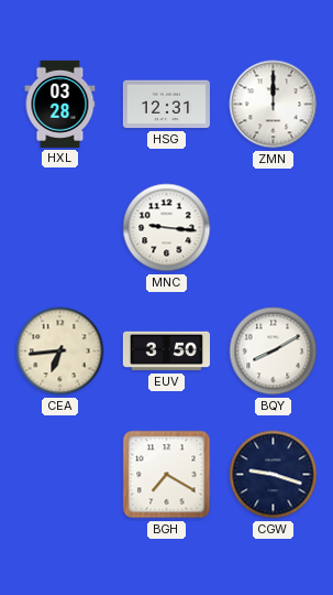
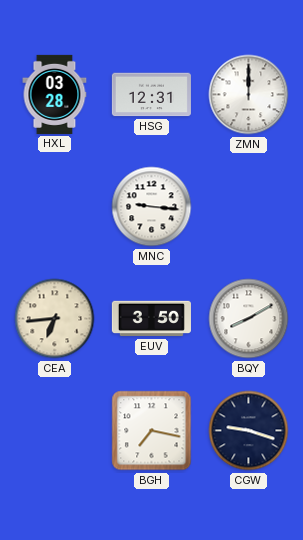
BGH: 7:20 -> 7:17
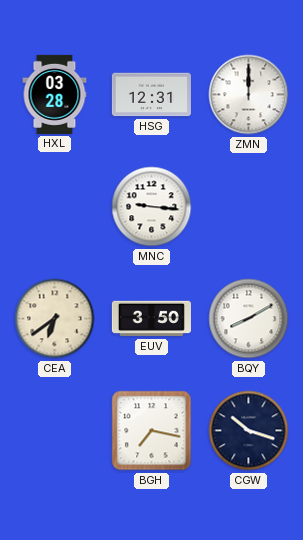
CEA: 6:44 -> 6:39
CGW: 9:18 -> 10:18
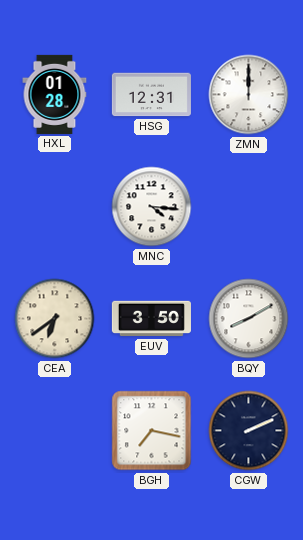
HXL: 03:28 -> 01:28
MNC: 9:16 -> 4:16
CGW: 10:18 -> 2:11
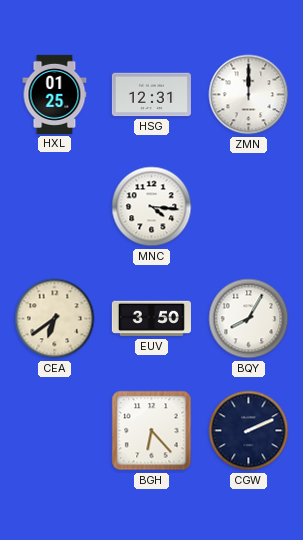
HXL: 01:28 -> 01:25
BQY: 8:10 -> 8:05
BGH: 7:17 -> 6:23
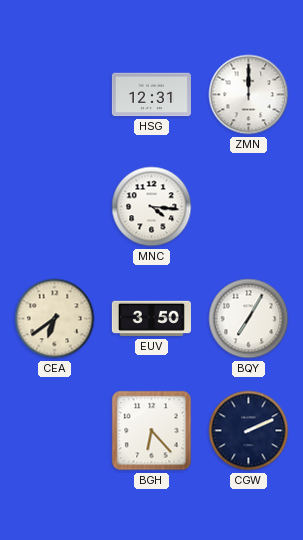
HXL: 01:25 -> none
BQY: 8:05 -> 7:05
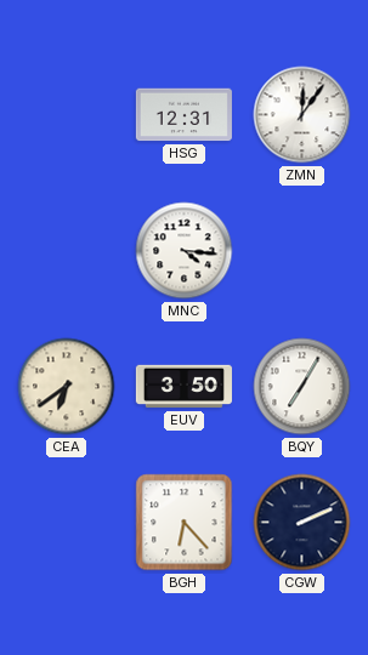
ZMN: 12:00 -> 12:06
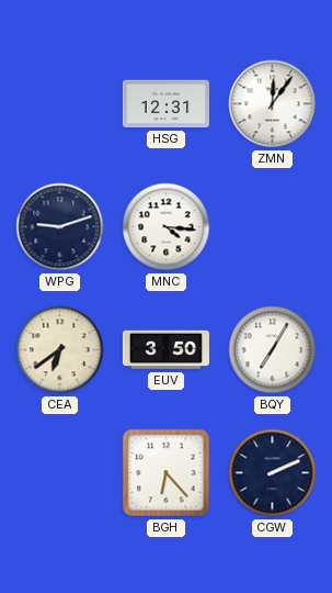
WPG: none -> 9:12
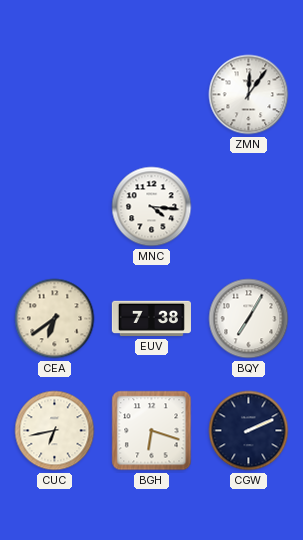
HSG: 12:31 -> none
WPG: 9:12 -> none
EUV: 3:50 -> 7:38
CUC: none -> 6:43
BGH: 6:23 -> 6:18
